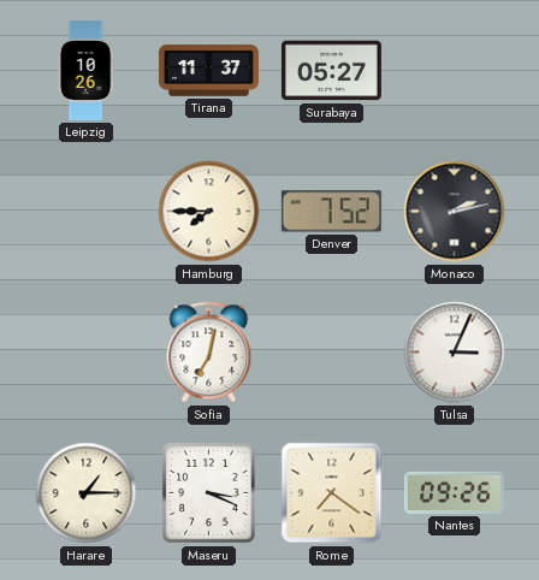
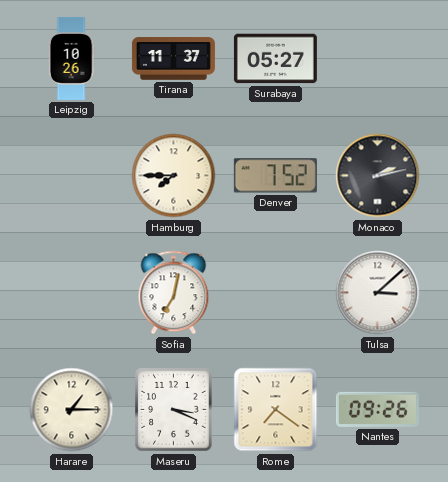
Tulsa: 3:04 -> 3:08
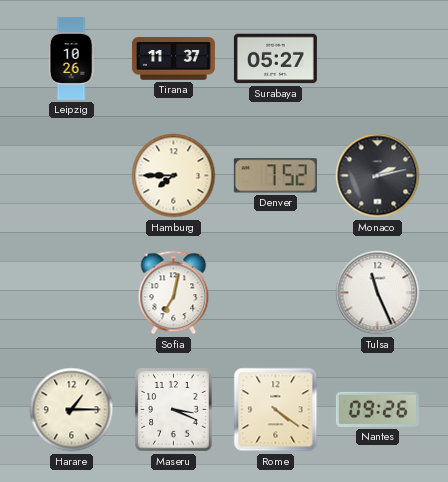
Tulsa: 3:08 -> 11:26
Rome: 7:21 -> 4:21
